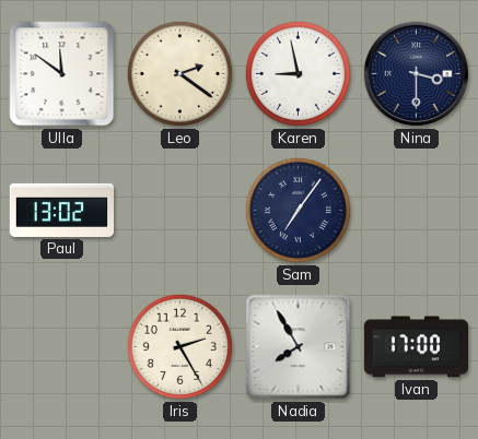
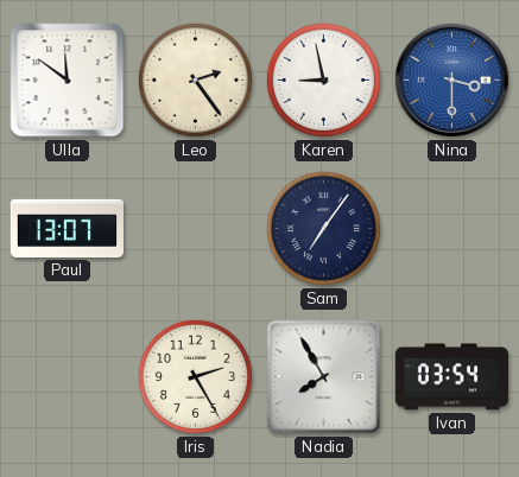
Leo: 2:21 -> 2:24
Nina dial: navy -> blue
Paul: 13:02 -> 13:07
Ivan: 17:00 -> 03:54
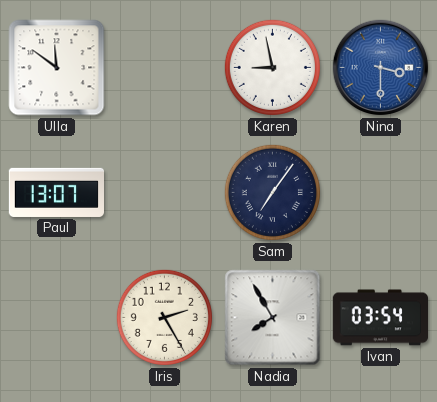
Leo: 2:24 -> none
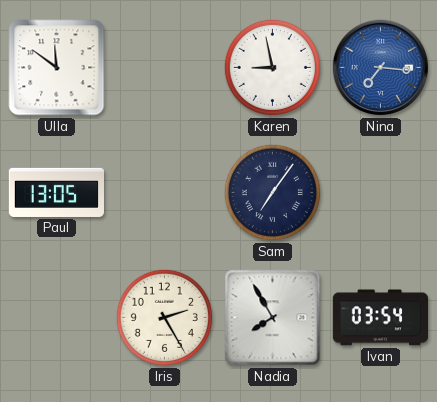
Nina: 3:30 -> 7:16
Paul: 13:07 -> 13:05
